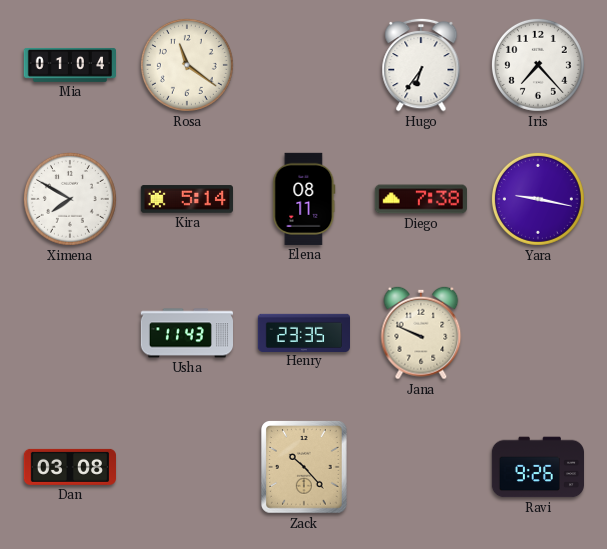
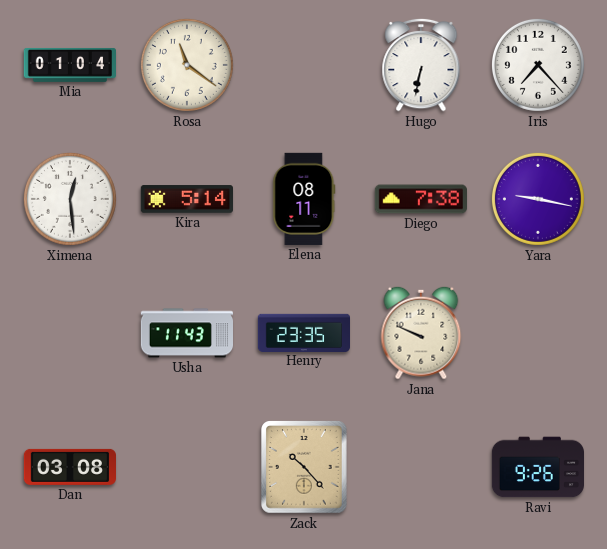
Hugo: 6:36 -> 6:32
Ximena: 7:50 -> 12:29
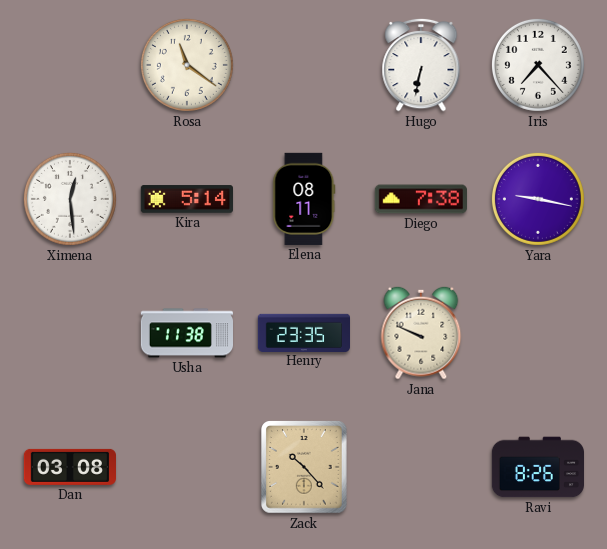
Mia: 01:04 -> none
Usha: 11:43 -> 11:38
Ravi: 9:26 -> 8:26
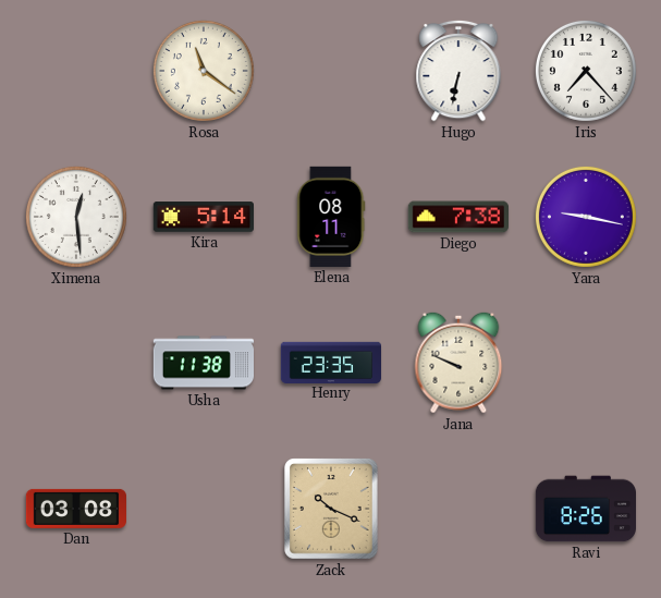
Zack: 10:23 -> 10:19
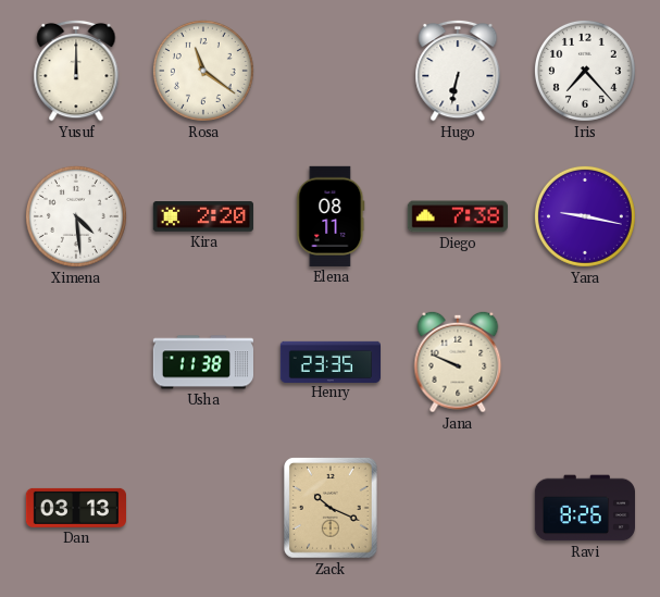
Yusuf: none -> 12:00
Ximena: 12:29 -> 4:29
Kira: 5:14 -> 2:20
Dan: 03:08 -> 03:13
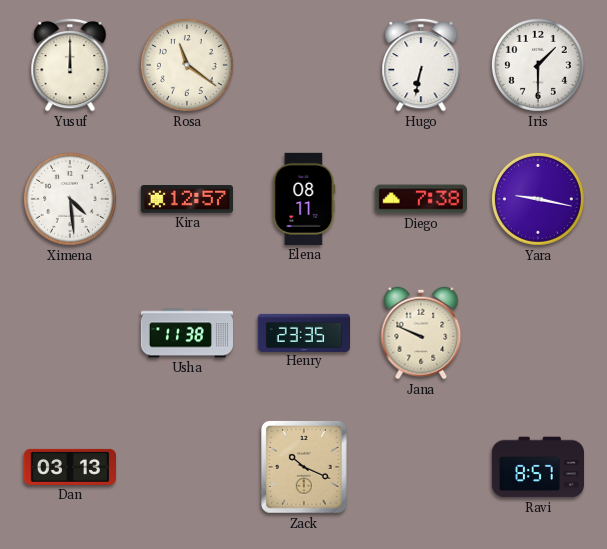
Iris: 7:23 -> 1:30
Kira: 2:20 -> 12:57
Ravi: 8:26 -> 8:57
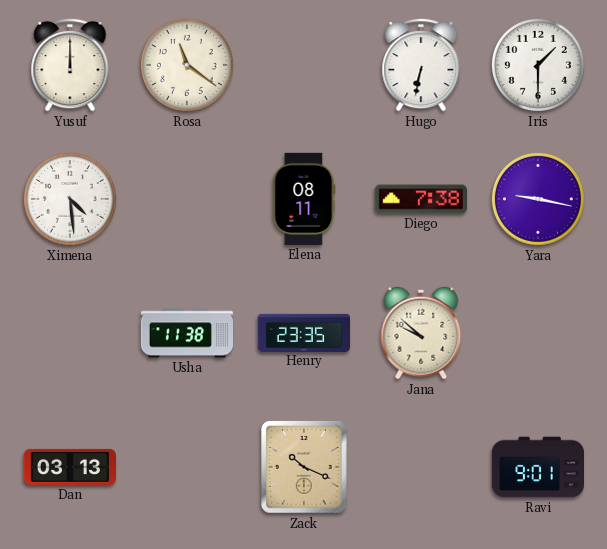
Kira: 12:57 -> none
Jana: 9:49 -> 9:52
Ravi: 8:57 -> 9:01
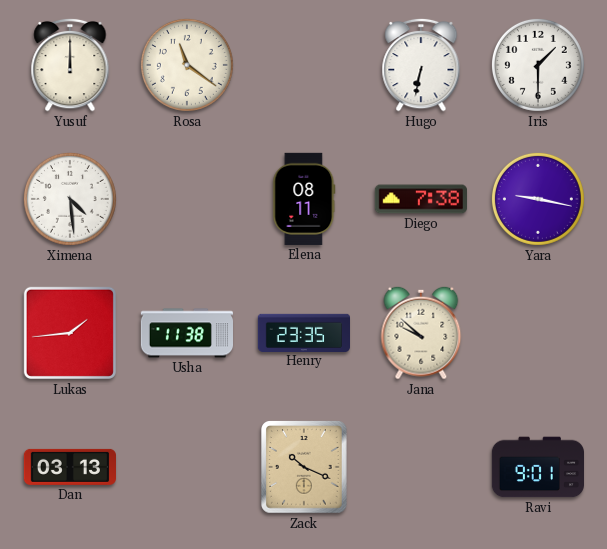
Lukas: none -> 1:44
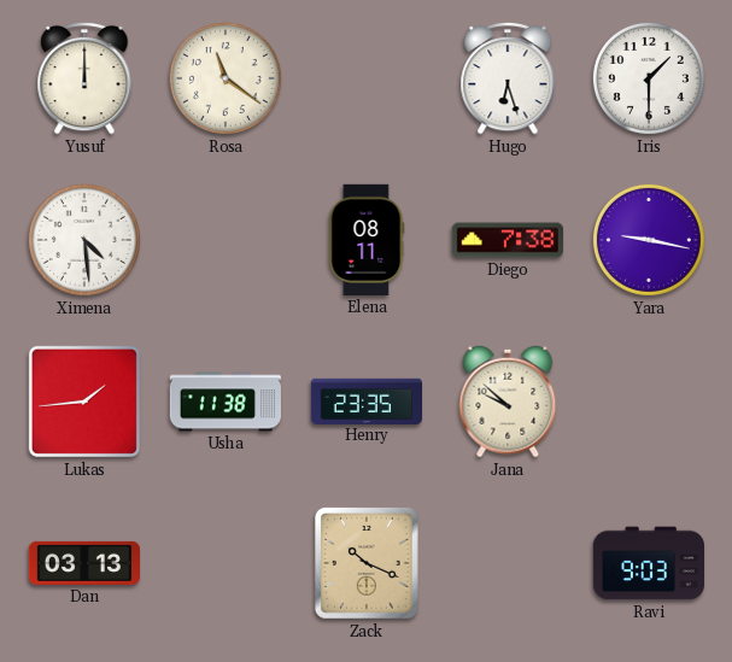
Hugo: 6:32 -> 6:27
Ravi: 9:01 -> 9:03
